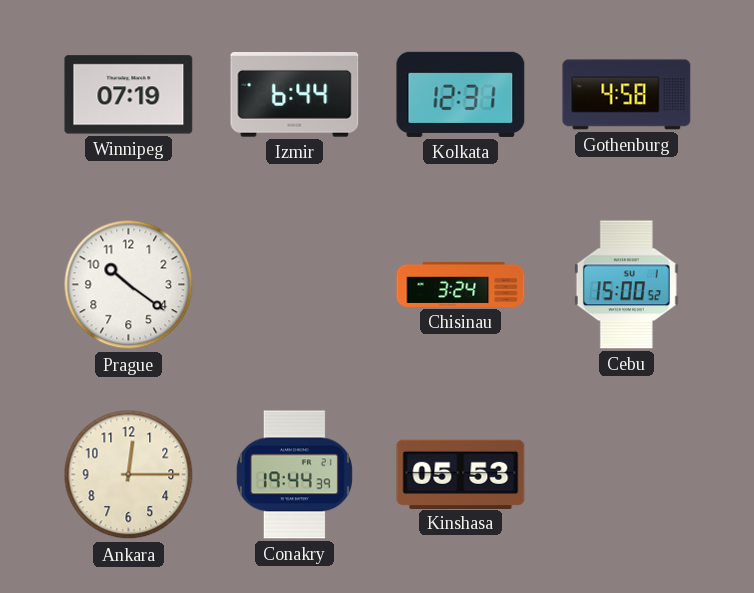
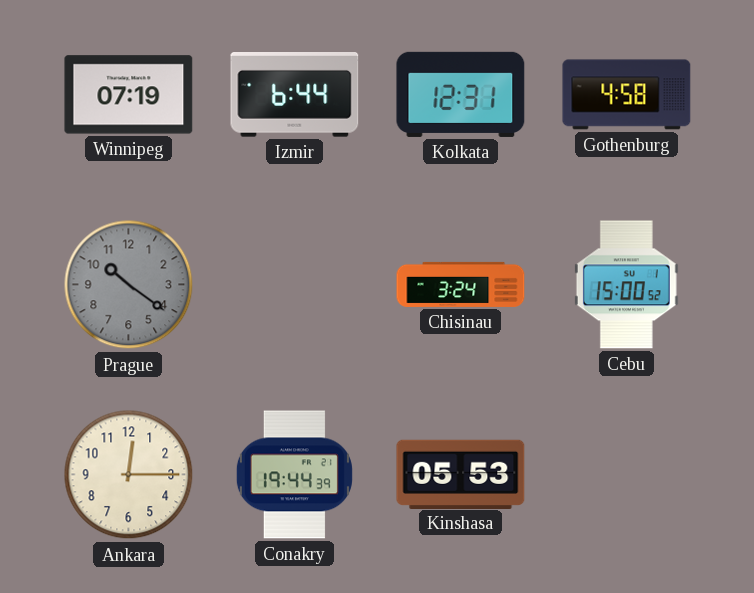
Prague dial: white -> grey
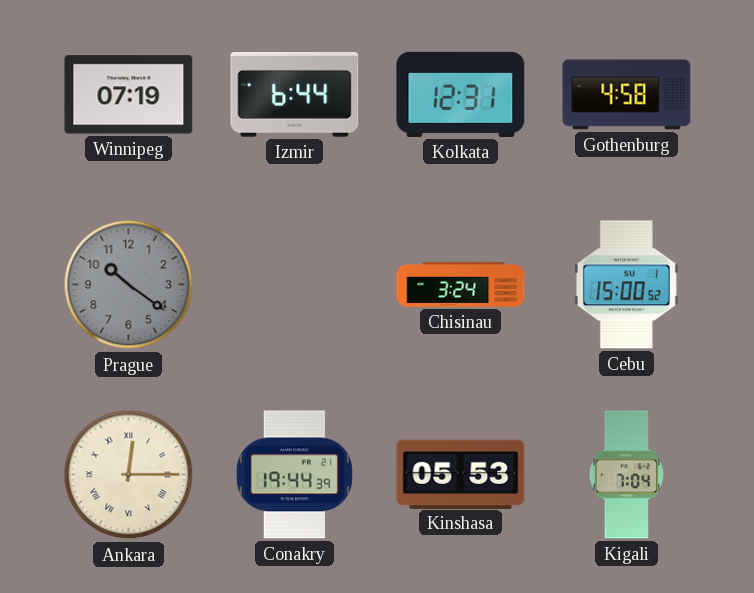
Ankara numerals: Arabic -> Roman
Kigali: none -> 7:04
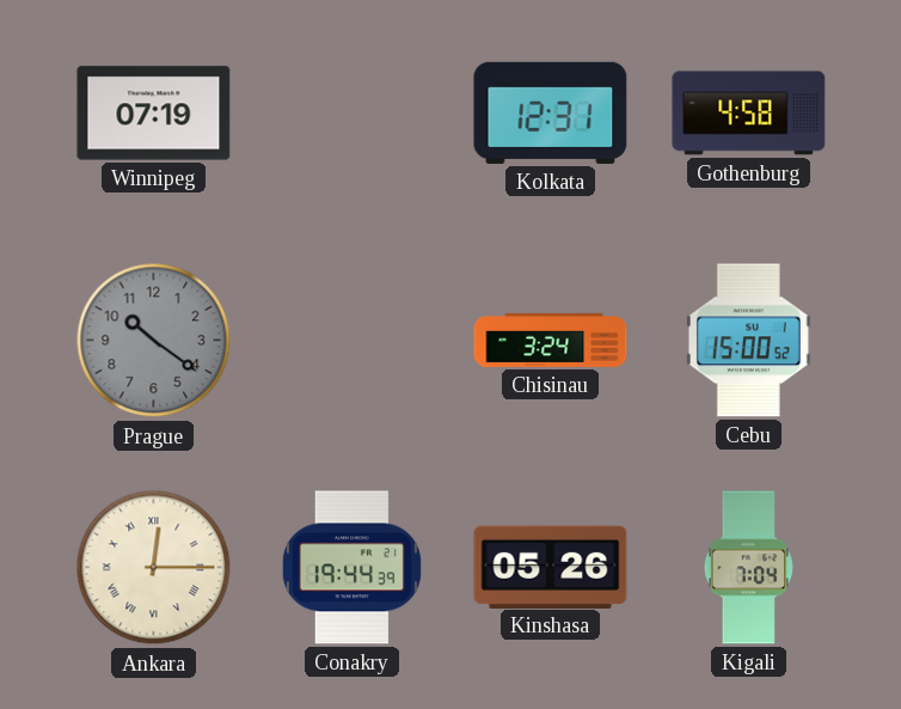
Izmir: 6:44 -> none
Kinshasa: 05:53 -> 05:26
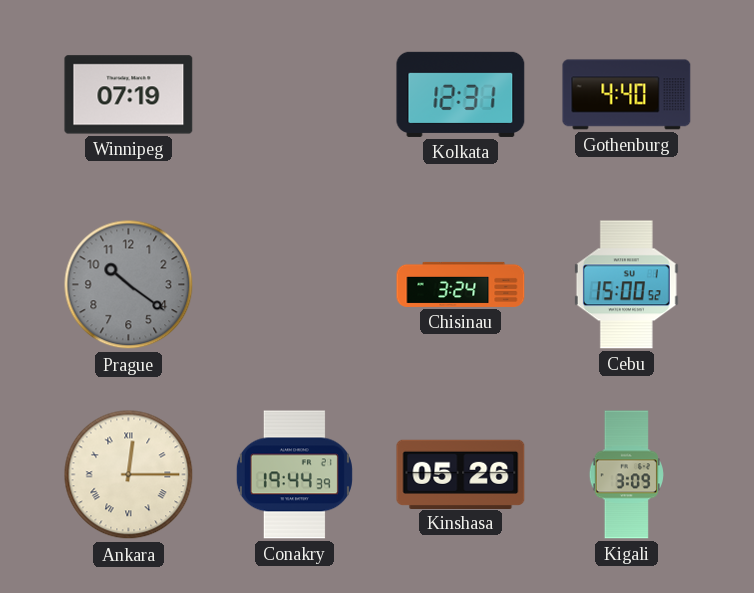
Gothenburg: 4:58 -> 4:40
Kigali: 7:04 -> 3:09
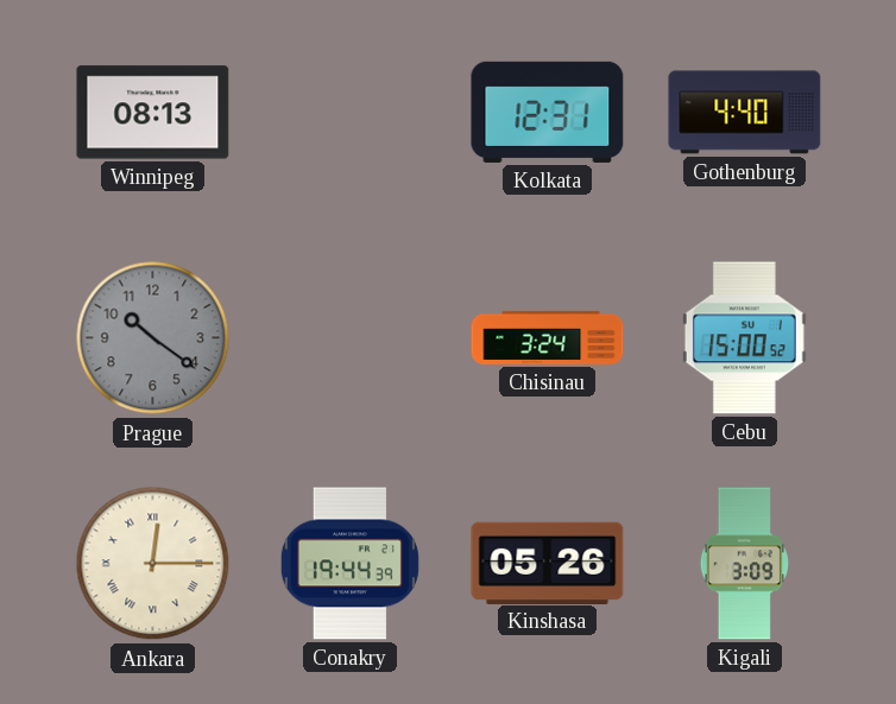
Winnipeg: 07:19 -> 08:13
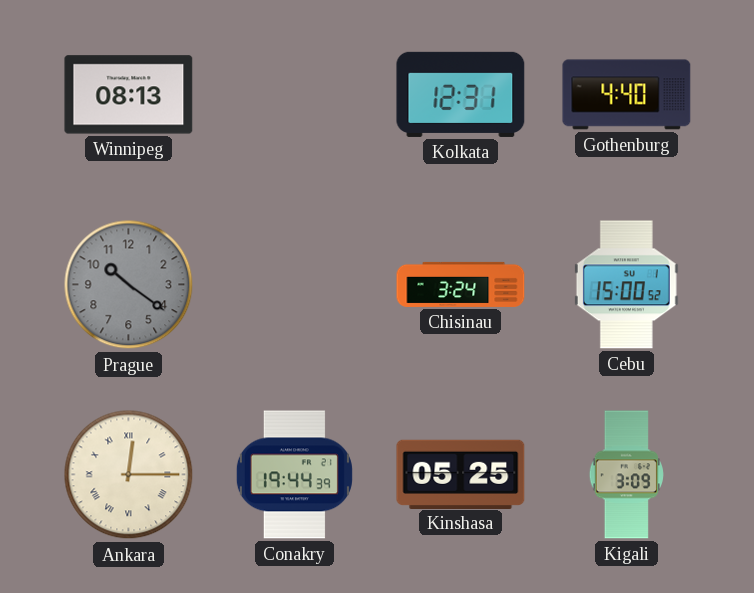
Kinshasa: 05:26 -> 05:25
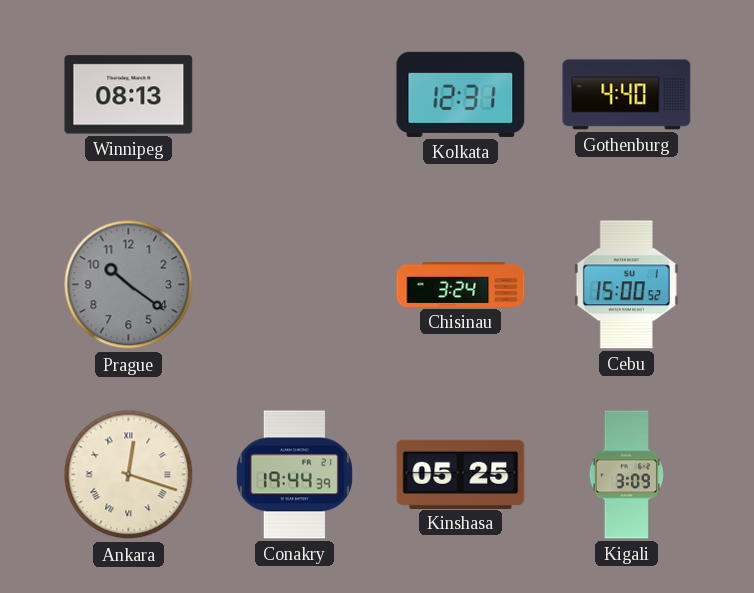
Ankara: 12:15 -> 12:18
